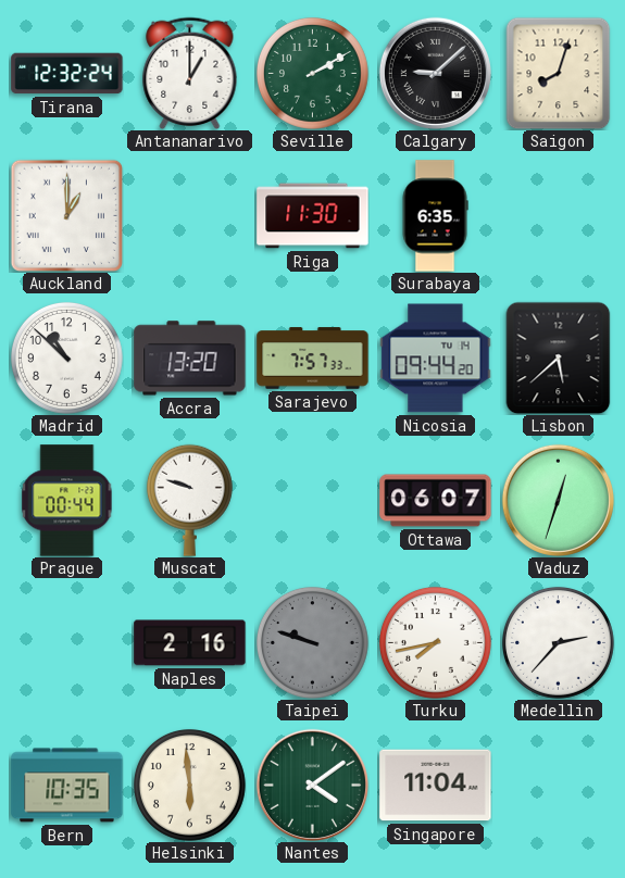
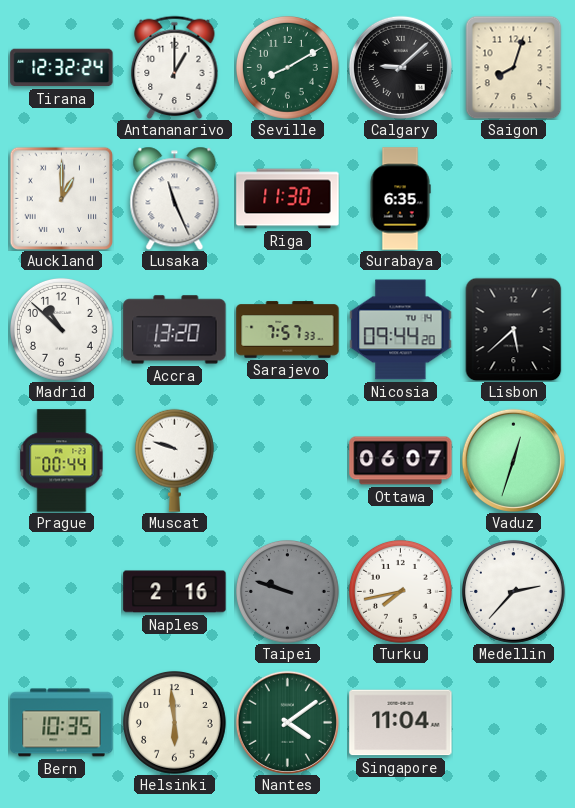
Seville: 2:10 -> 8:10
Lusaka: none -> 11:26
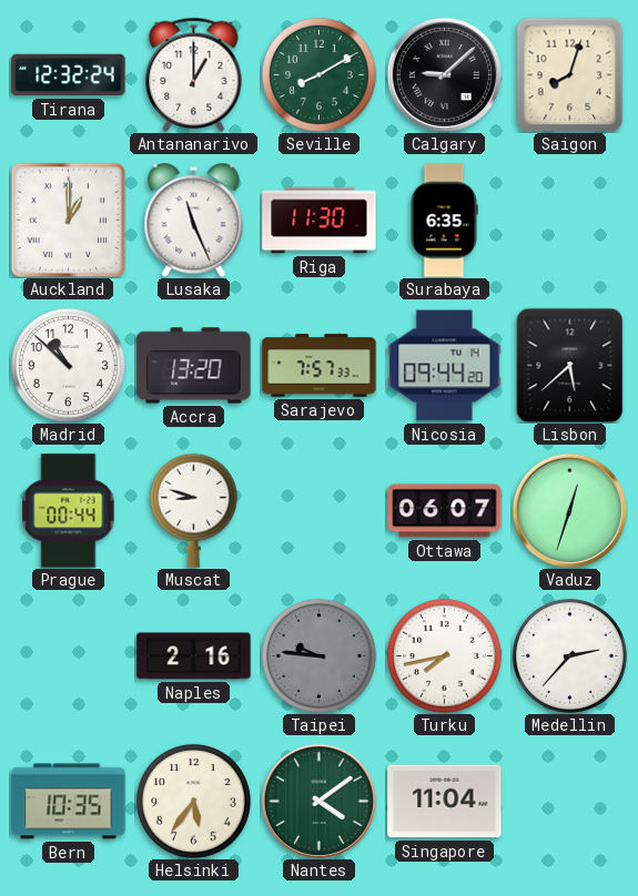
Muscat: 9:48 -> 8:48
Taipei: 9:48 -> 9:46
Helsinki: 5:59 -> 5:36
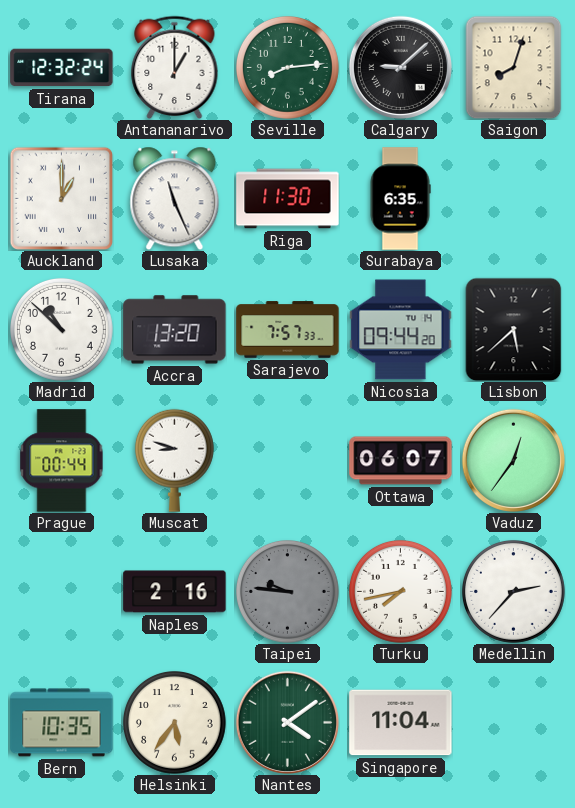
Seville: 8:10 -> 8:14
Vaduz: 12:33 -> 12:36
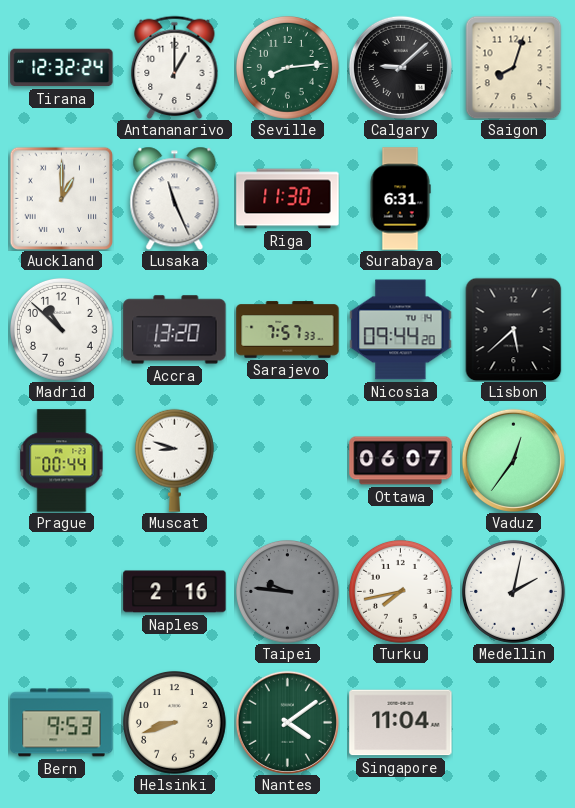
Surabaya: 6:35 -> 6:31
Medellin: 2:37 -> 2:02
Bern: 10:35 -> 9:53
Helsinki: 5:36 -> 8:42
